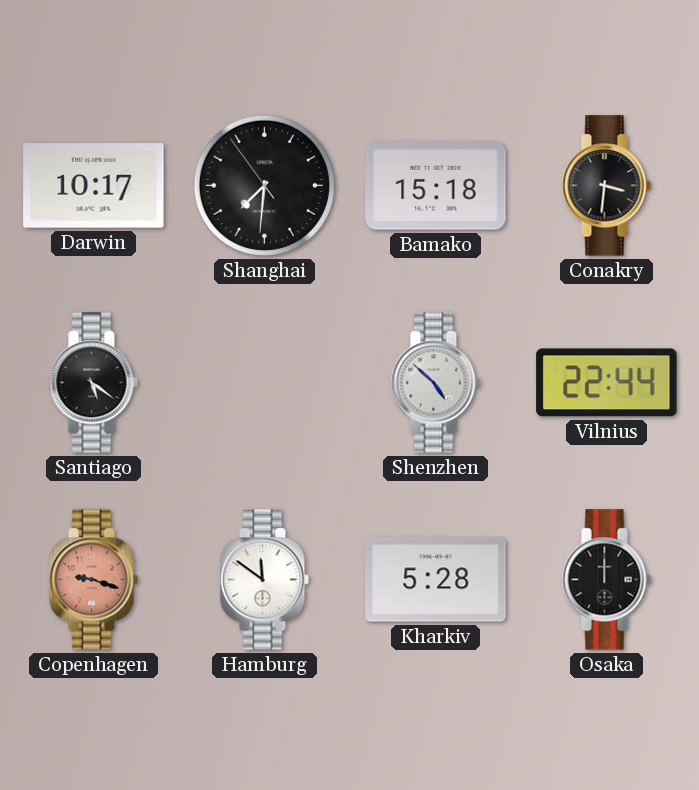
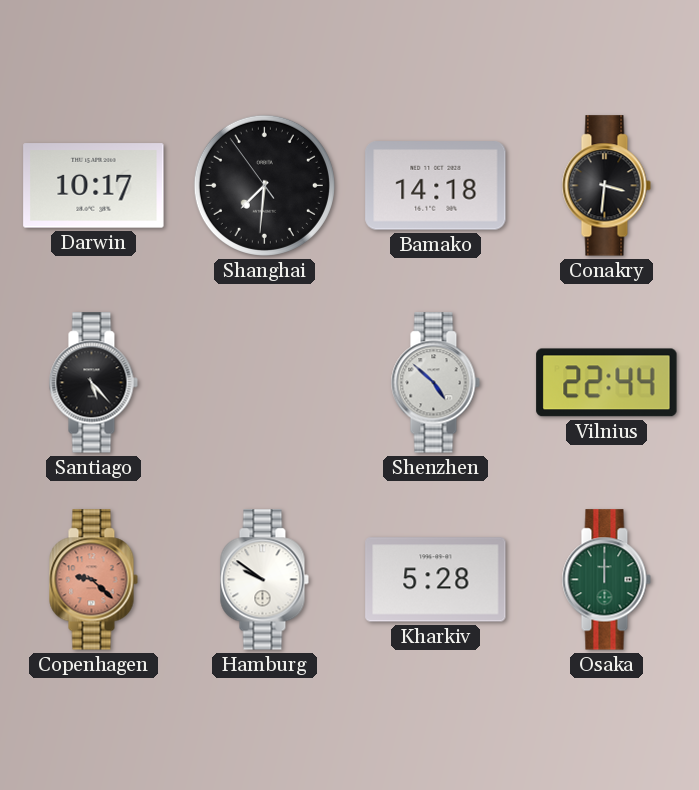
Bamako: 15:18 -> 14:18
Santiago: 5:21 -> 5:23
Copenhagen: 9:18 -> 9:22
Hamburg: 11:51 -> 9:51
Osaka dial: black -> green
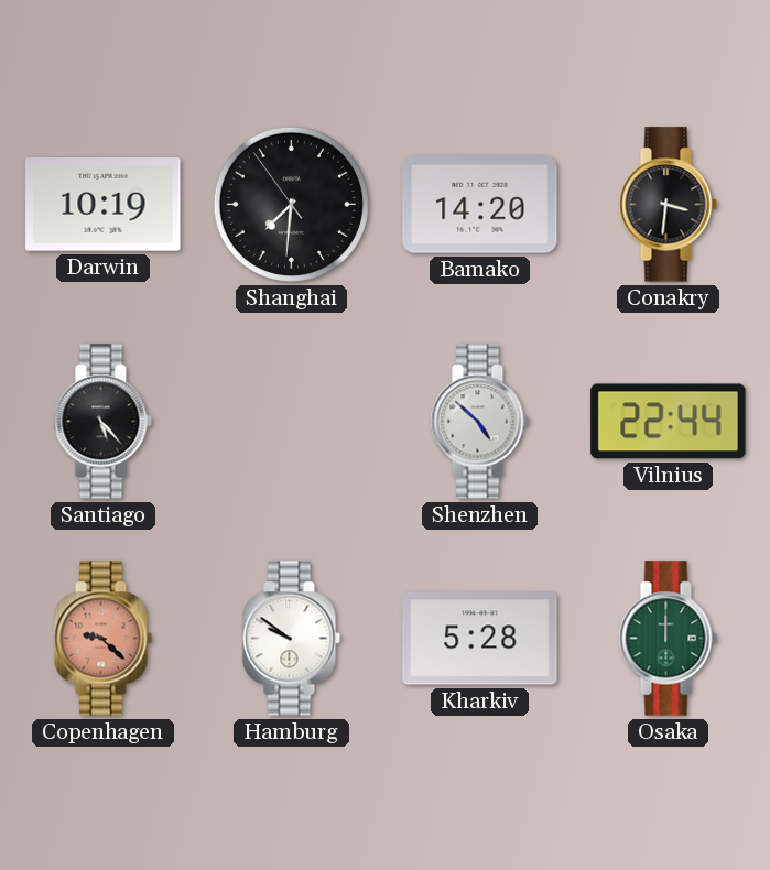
Darwin: 10:17 -> 10:19
Bamako: 14:18 -> 14:20
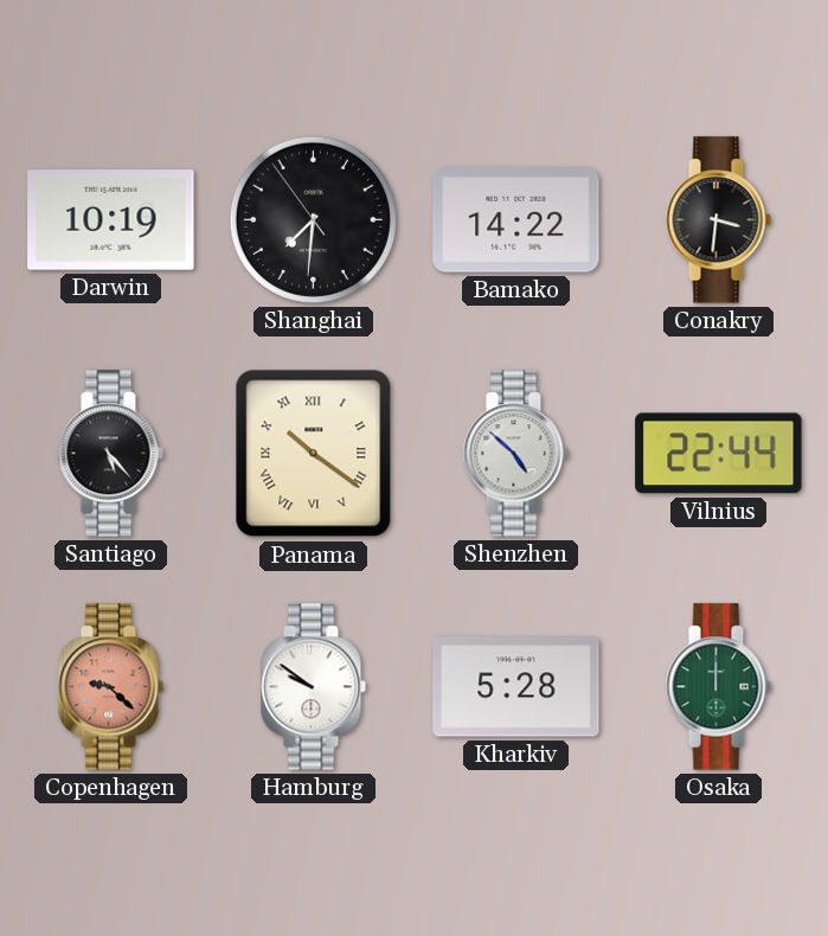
Bamako: 14:20 -> 14:22
Panama: none -> 10:21
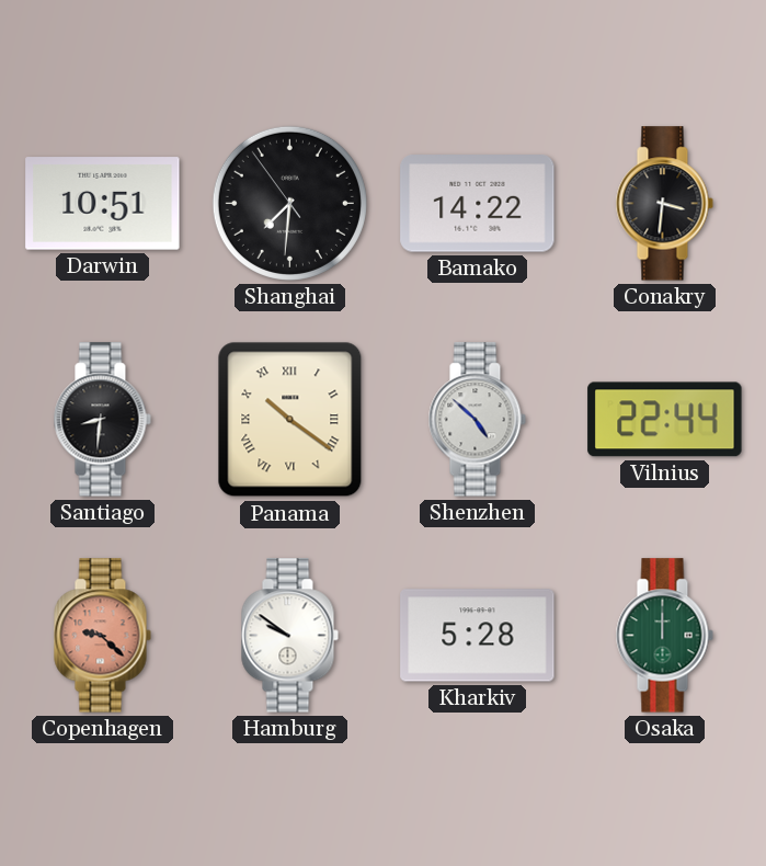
Darwin: 10:19 -> 10:51
Santiago: 5:23 -> 8:31
